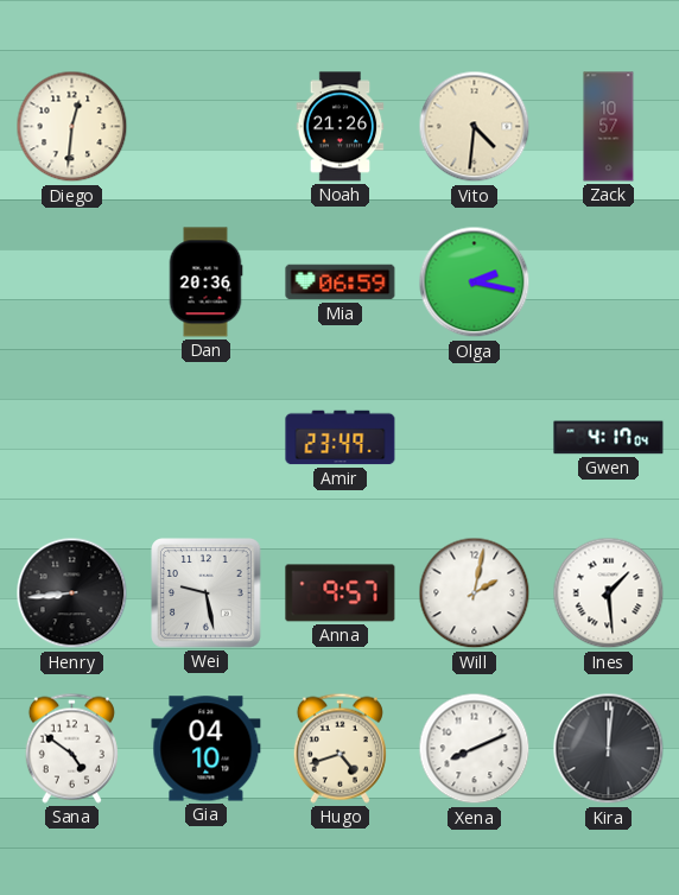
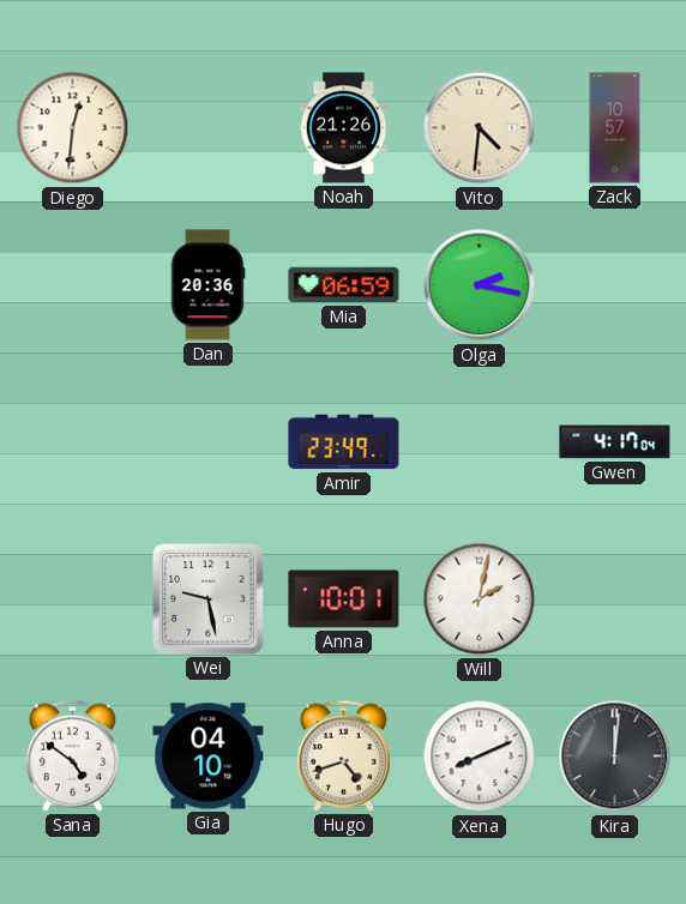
Henry: 8:44 -> none
Anna: 9:57 -> 10:01
Ines: 1:29 -> none
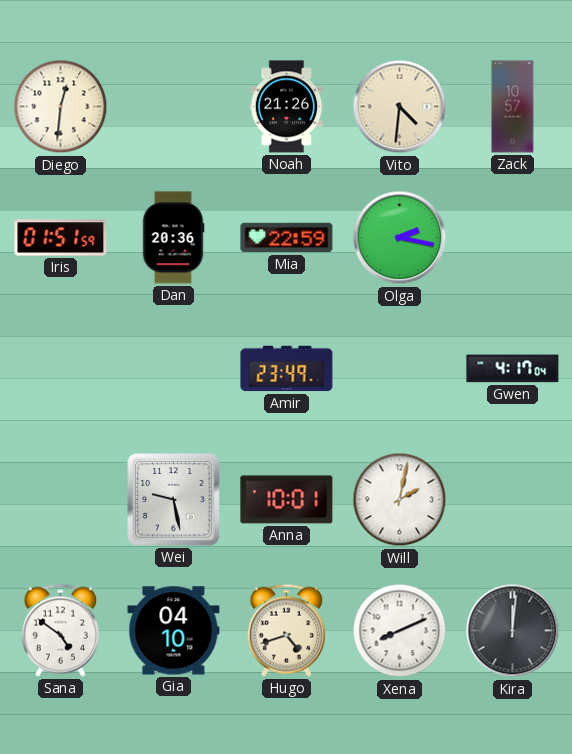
Iris: none -> 01:51
Mia: 06:59 -> 22:59
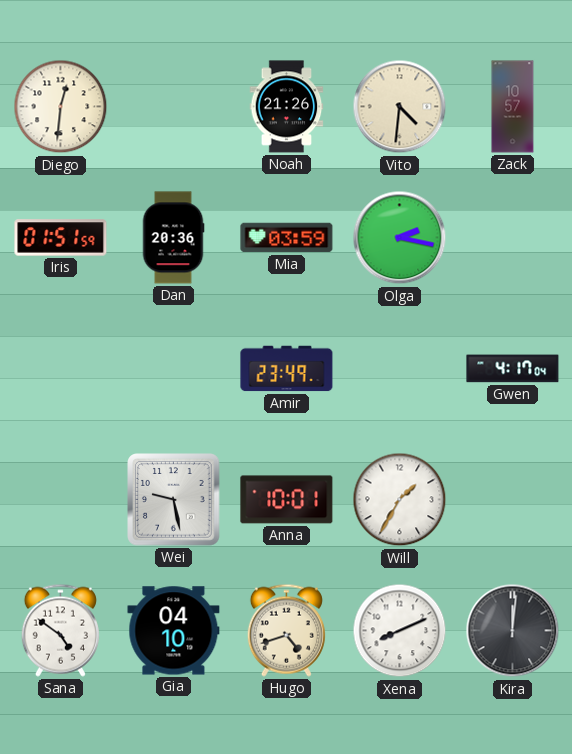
Mia: 22:59 -> 03:59
Will: 2:02 -> 1:35
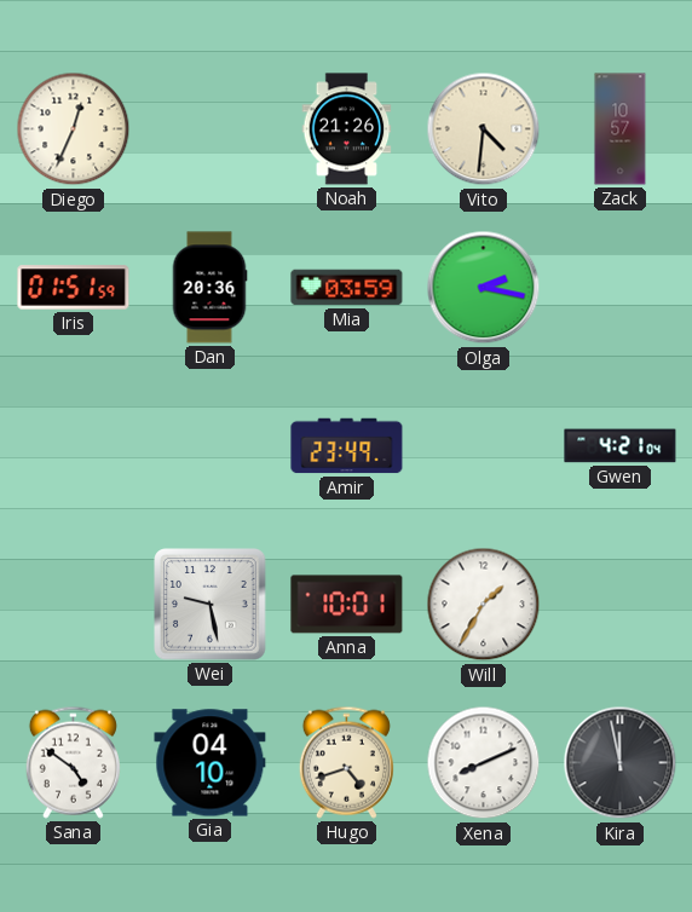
Diego: 12:31 -> 12:34
Gwen: 4:17 -> 4:21
Kira: 12:01 -> 11:58
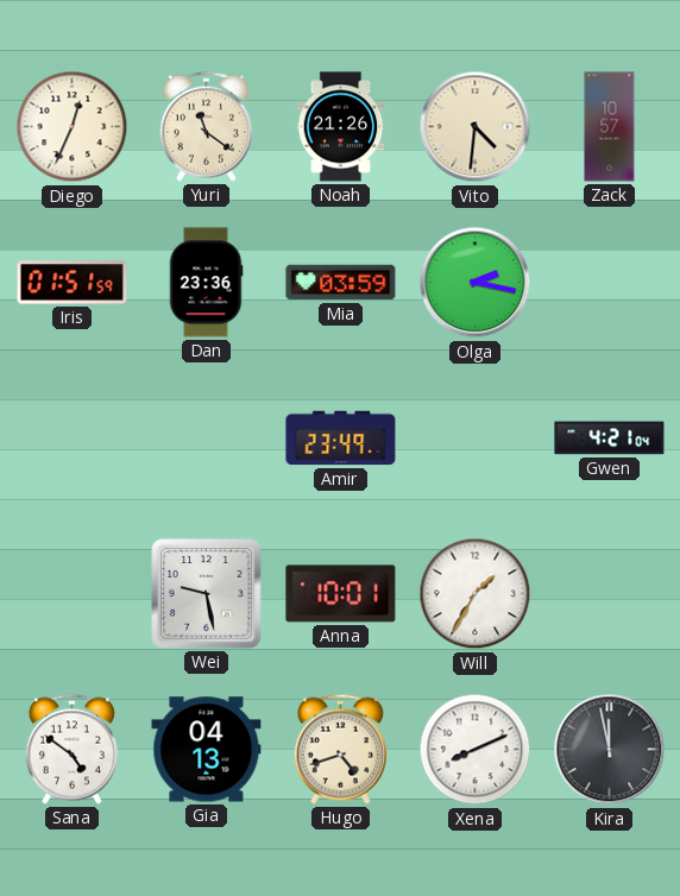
Yuri: none -> 11:21
Dan: 20:36 -> 23:36
Gia: 04:10 -> 04:13
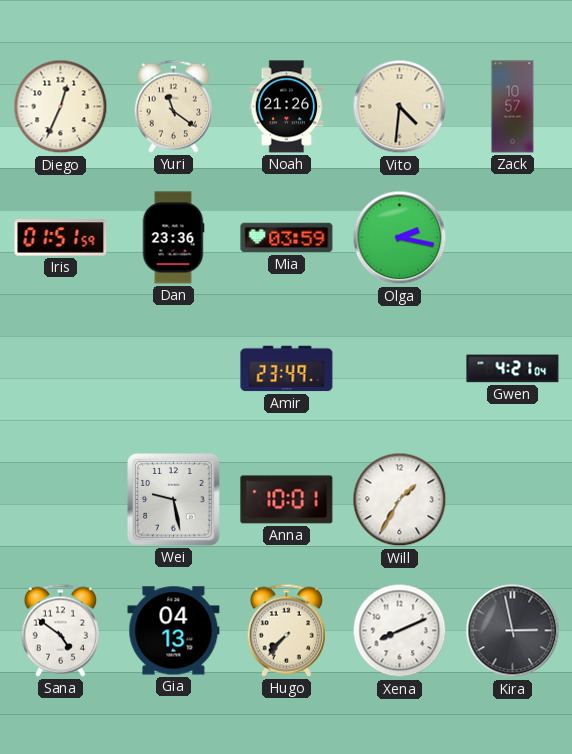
Hugo: 4:42 -> 7:37
Kira: 11:58 -> 2:58
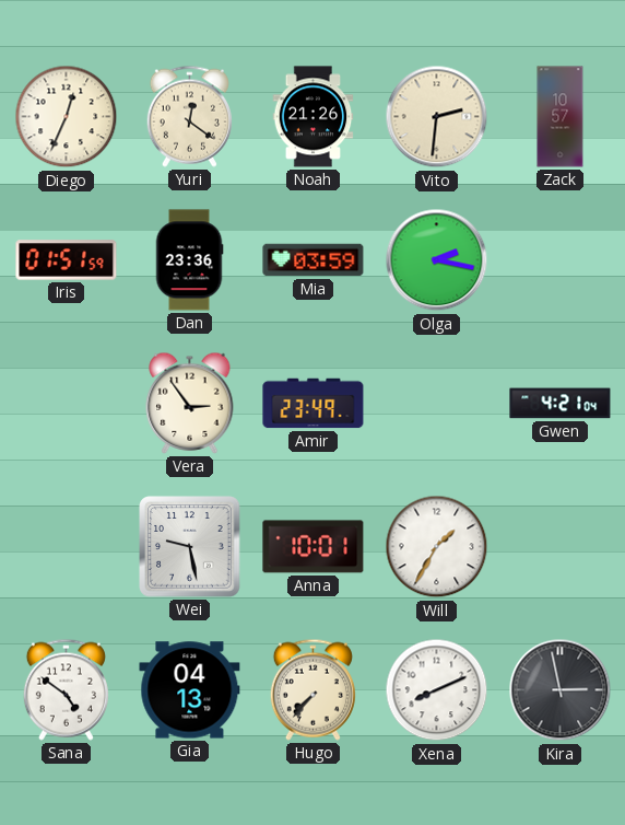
Yuri: 11:21 -> 12:21
Vito: 4:31 -> 2:31
Vera: none -> 2:54
